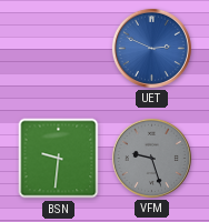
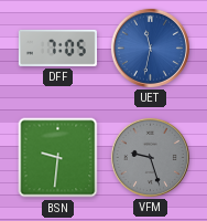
DFF: none -> 7:05
UET: 2:49 -> 11:32
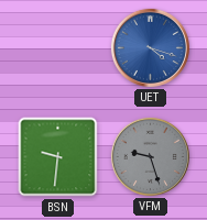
DFF: 7:05 -> none
UET: 11:32 -> 4:18
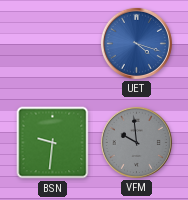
VFM: 9:27 -> 9:59
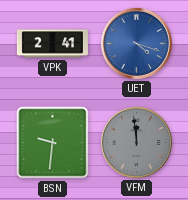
VPK: none -> 2:41
VFM: 9:59 -> 11:59
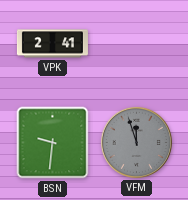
UET: 4:18 -> none
VFM: 11:59 -> 11:57
